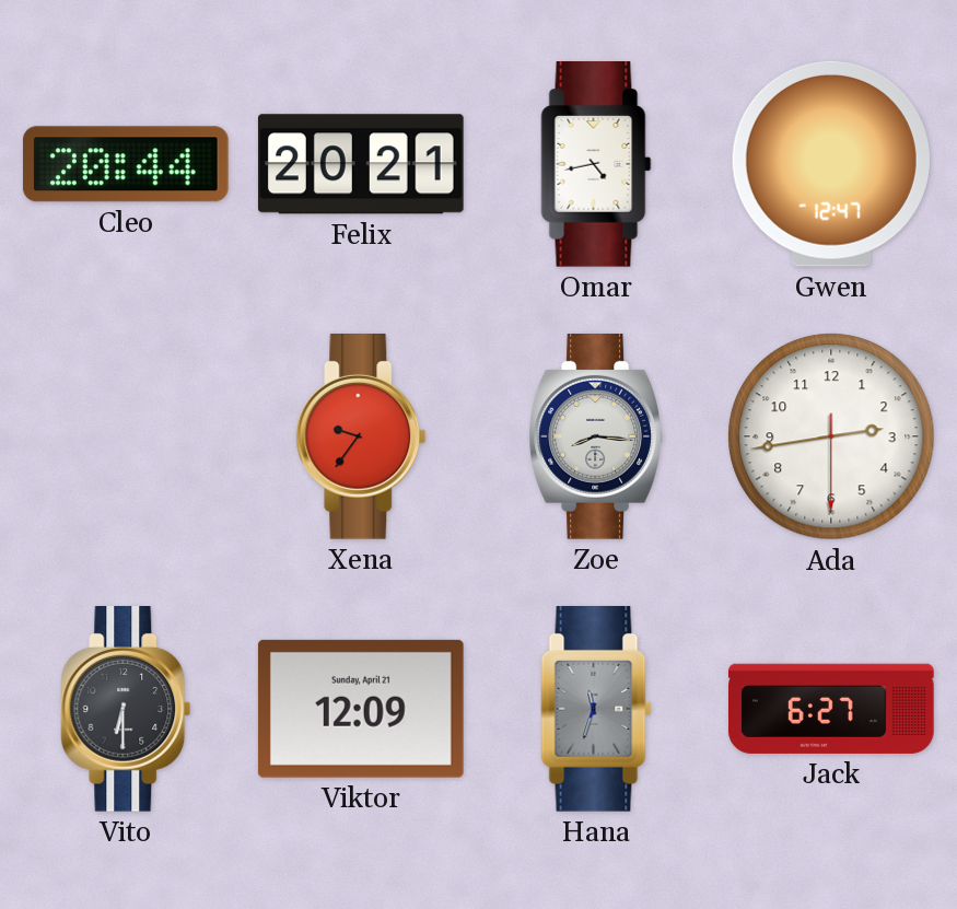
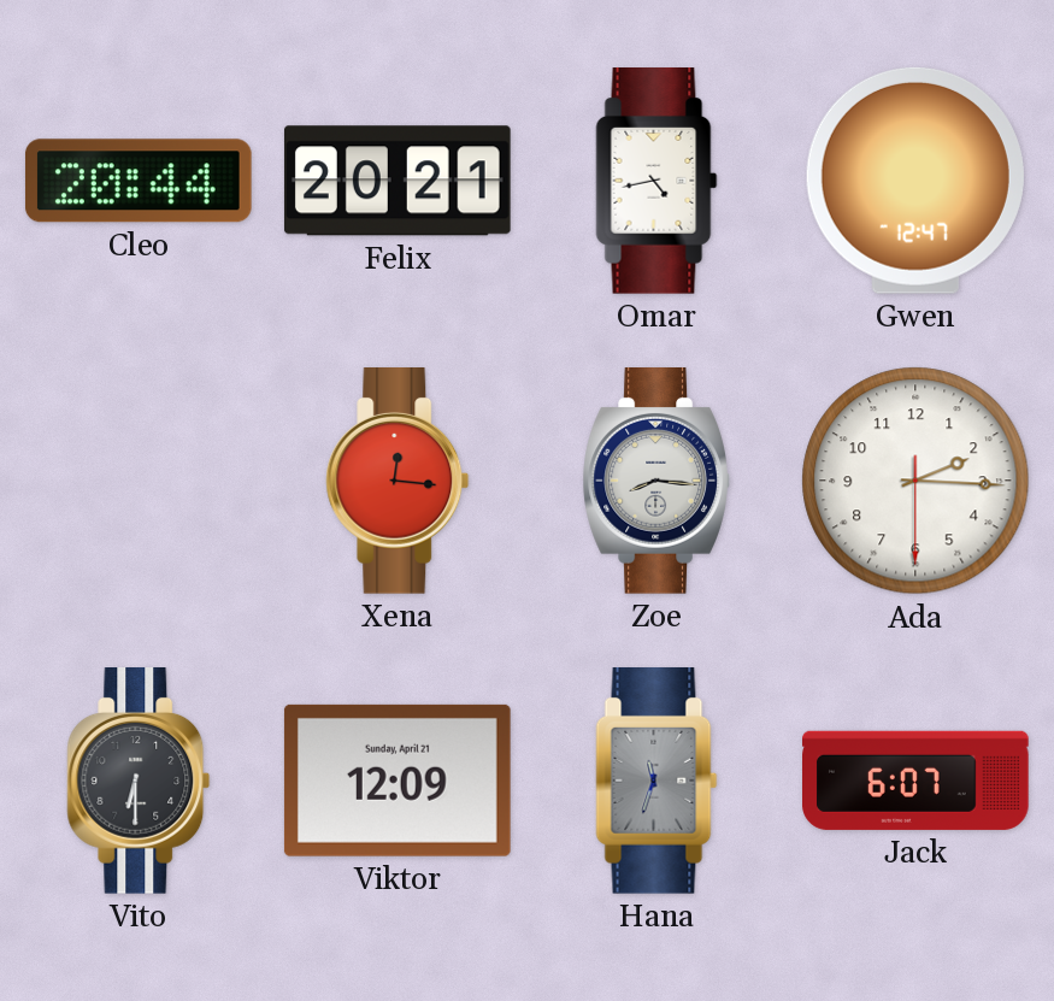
Xena: 9:36 -> 12:16
Ada: 2:43 -> 2:15
Jack: 6:27 -> 6:07
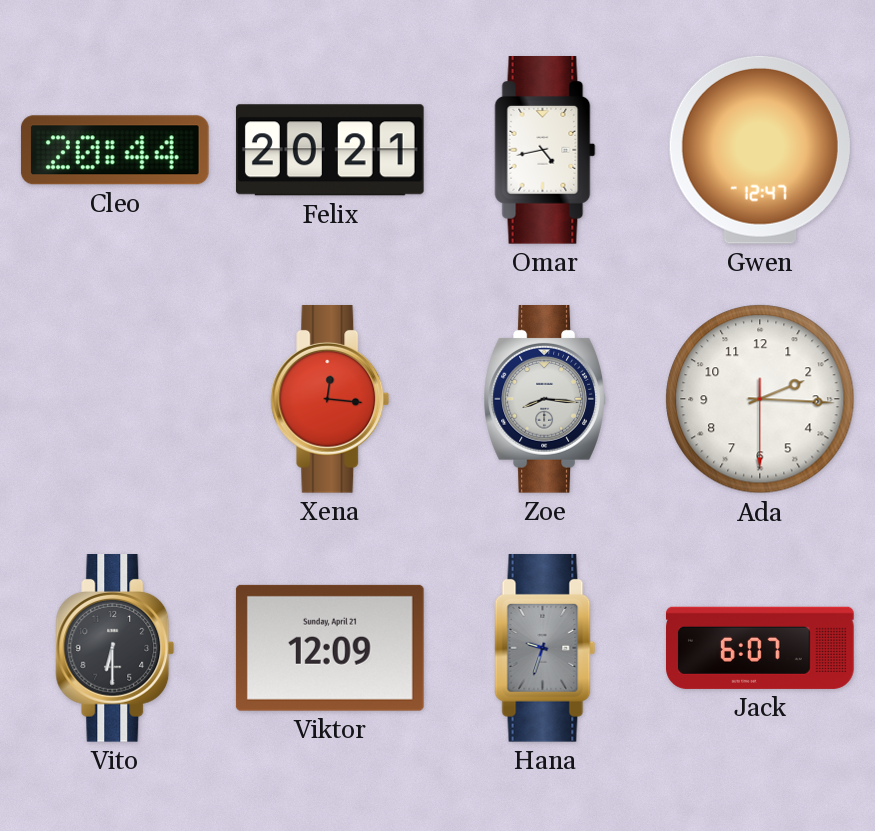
Hana: 11:33 -> 9:33
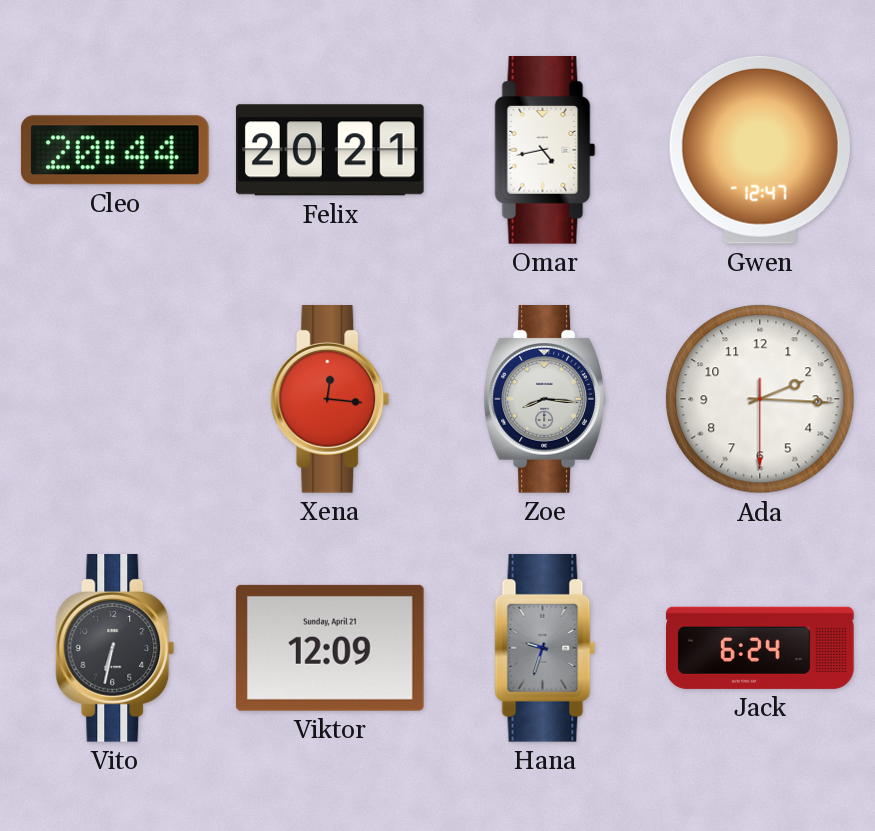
Vito: 6:30 -> 6:32
Jack: 6:07 -> 6:24
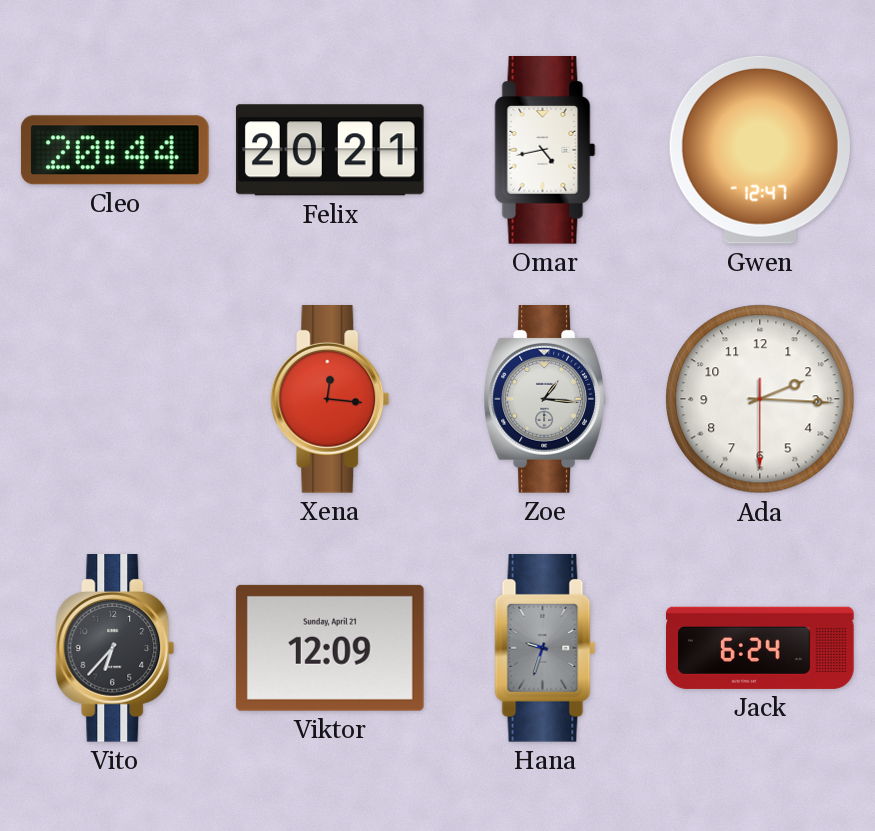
Zoe: 8:16 -> 1:16
Vito: 6:32 -> 6:37
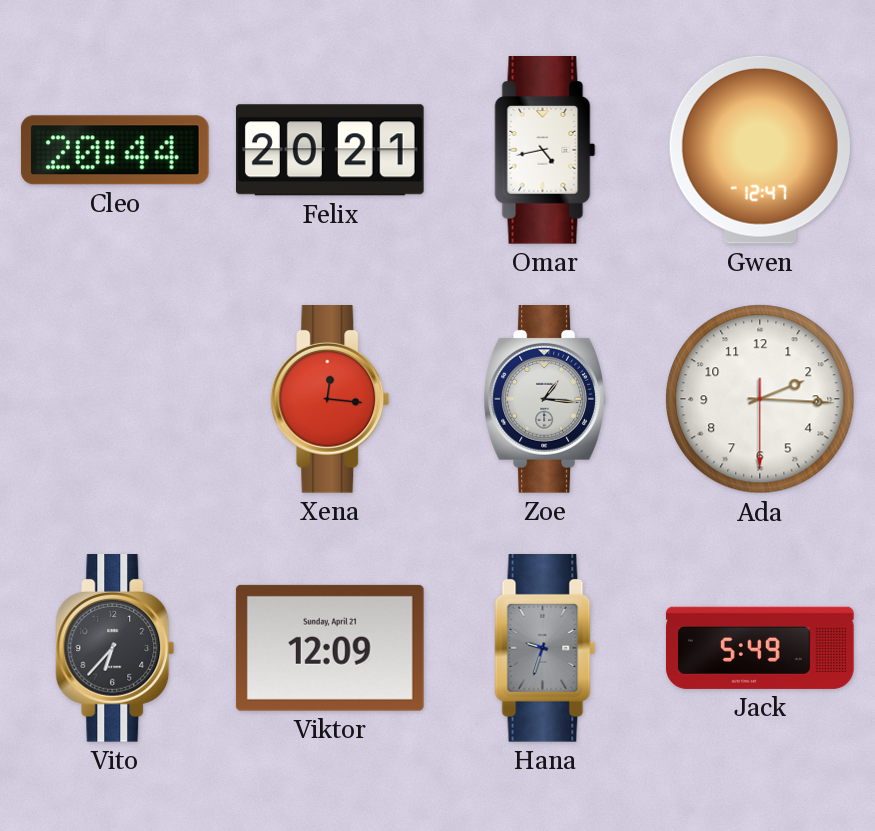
Jack: 6:24 -> 5:49
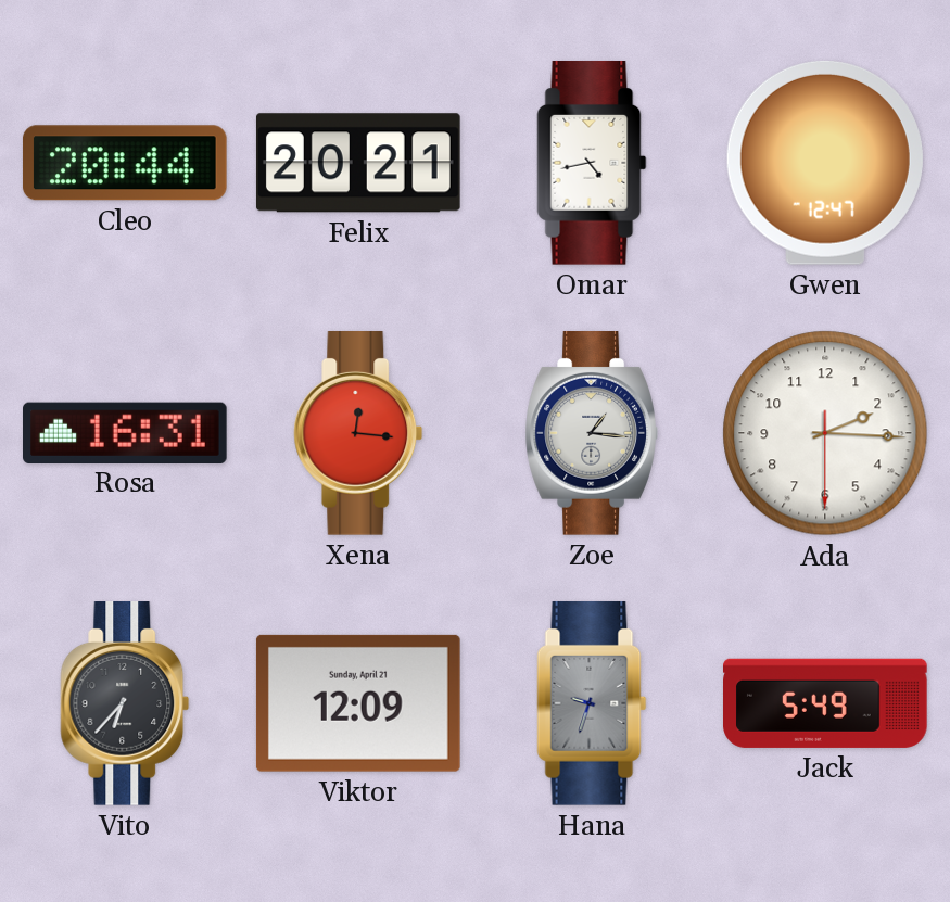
Rosa: none -> 16:31
